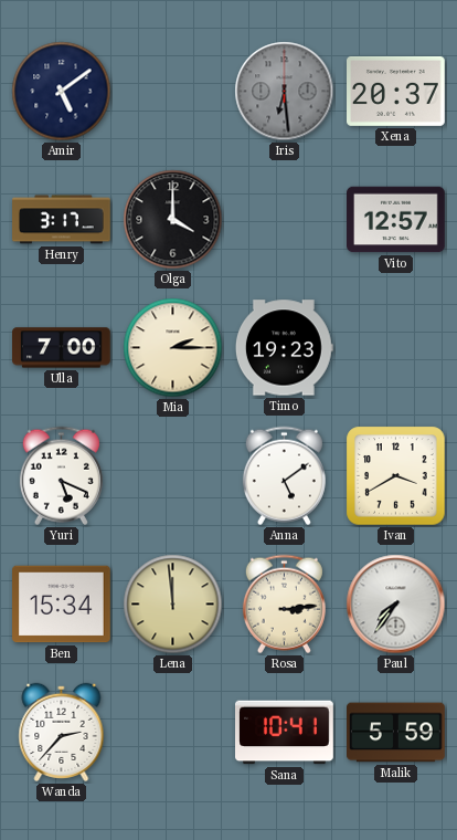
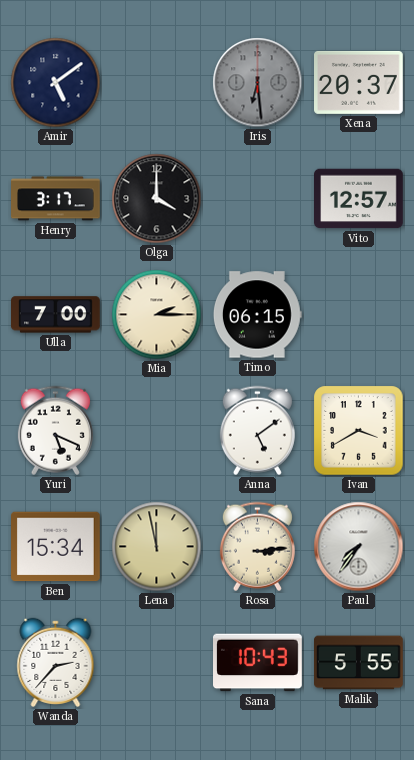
Timo: 19:23 -> 06:15
Lena: 11:59 -> 11:58
Sana: 10:41 -> 10:43
Malik: 5:59 -> 5:55
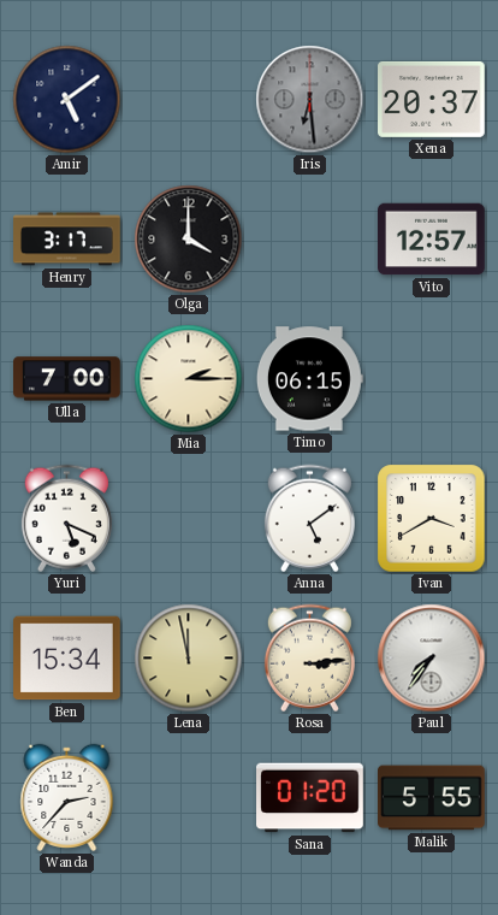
Sana: 10:43 -> 01:20
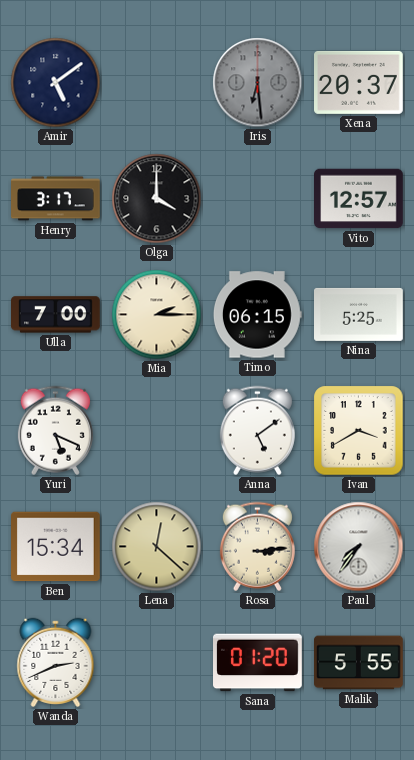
Nina: none -> 5:25
Lena: 11:58 -> 12:22
Wanda: 2:37 -> 2:41
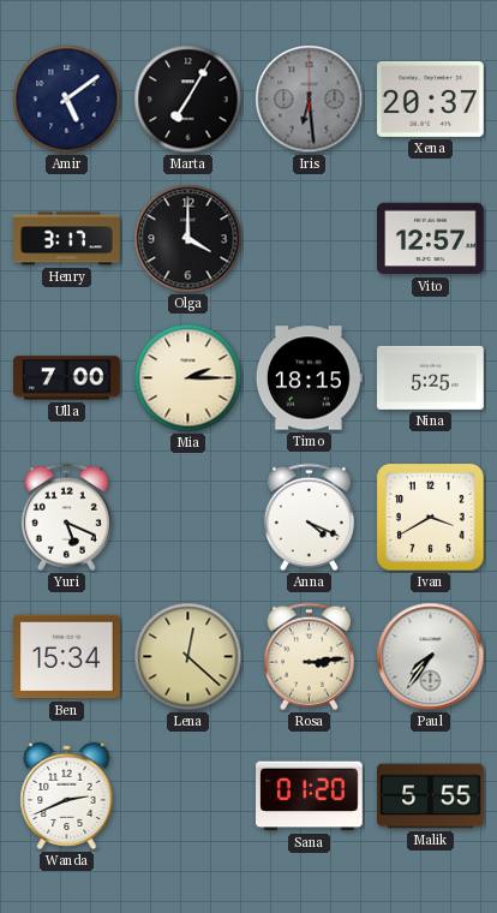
Marta: none -> 7:05
Timo: 06:15 -> 18:15
Anna: 5:09 -> 4:19
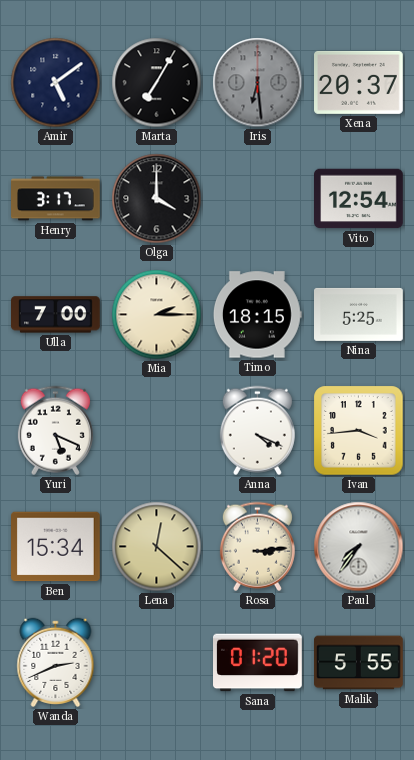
Vito: 12:57 -> 12:54
Ivan: 3:40 -> 3:44
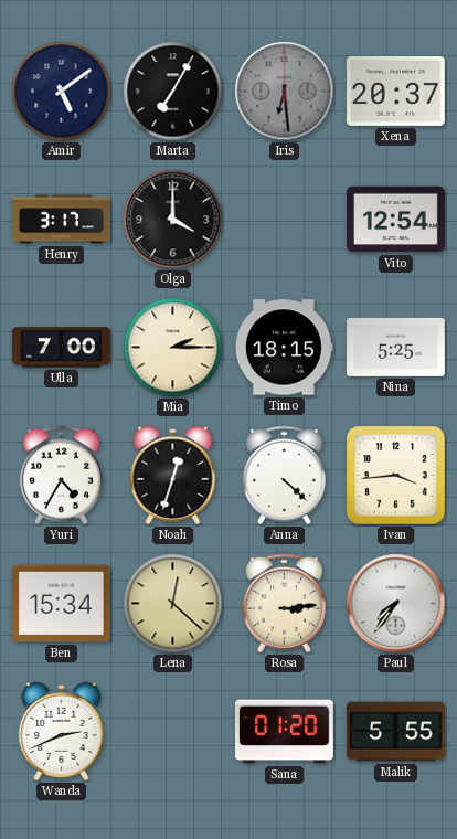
Yuri: 5:19 -> 4:35
Noah: none -> 12:33
Anna: 4:19 -> 4:22
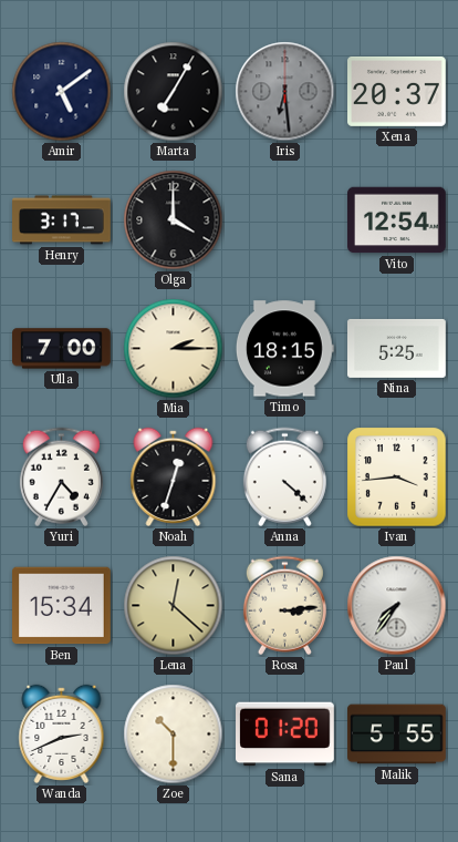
Zoe: none -> 10:30
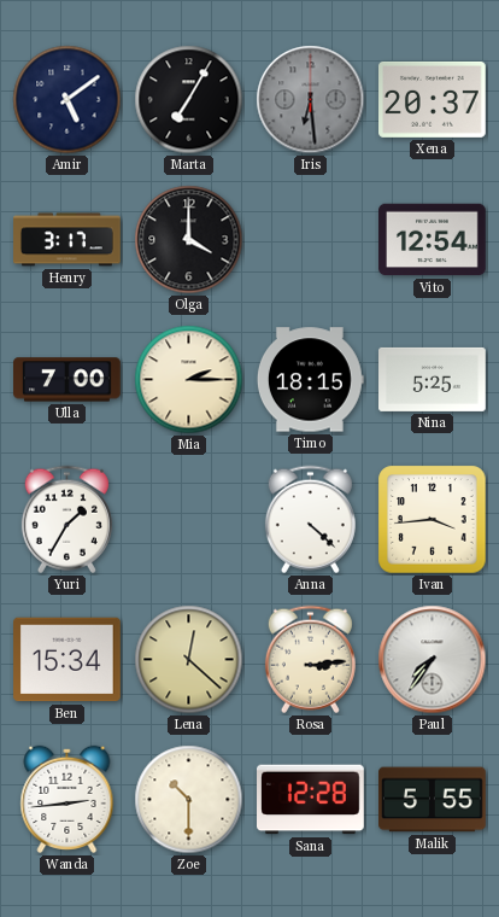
Yuri: 4:35 -> 1:35
Noah: 12:33 -> none
Wanda: 2:41 -> 2:44
Sana: 01:20 -> 12:28
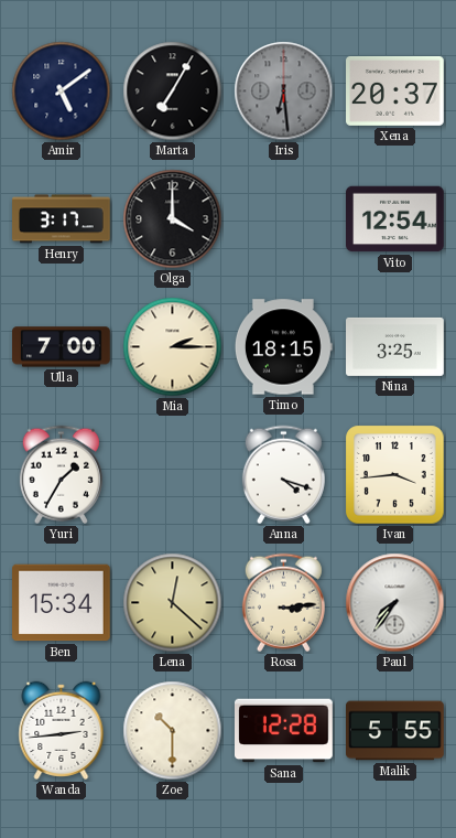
Nina: 5:25 -> 3:25
Anna: 4:22 -> 4:18
